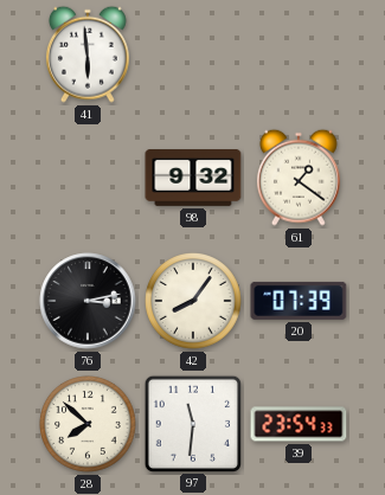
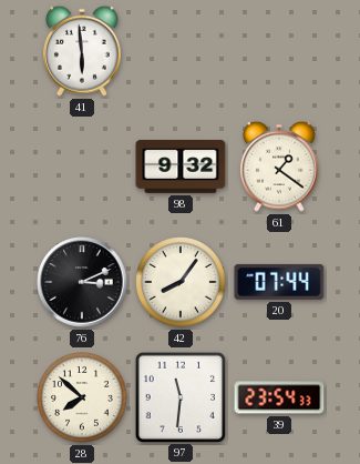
76: 3:13 -> 3:11
20: 07:39 -> 07:44
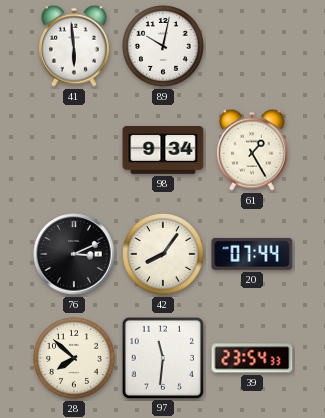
89: none -> 10:02
98: 9:32 -> 9:34
61: 1:21 -> 1:25
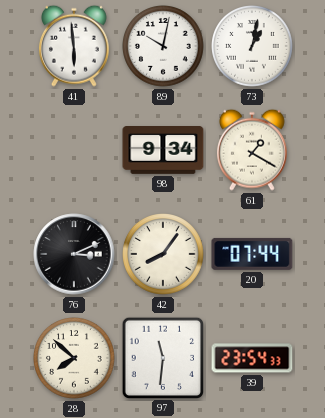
73: none -> 1:02
61: 1:25 -> 1:20
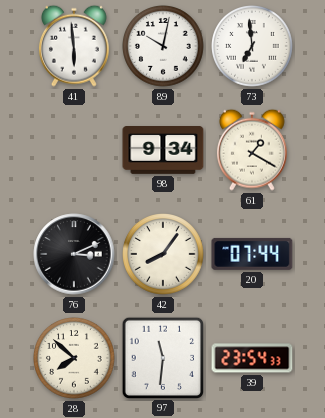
73: 1:02 -> 6:59
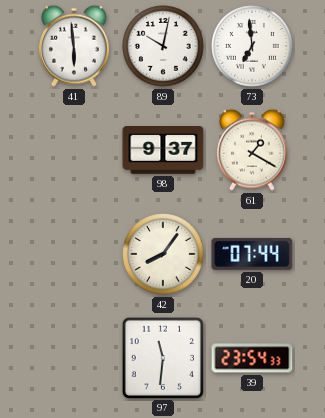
98: 9:34 -> 9:37
76: 3:11 -> none
28: 7:52 -> none
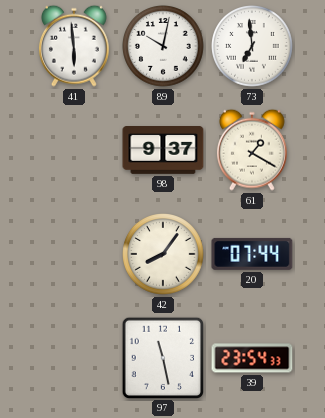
97: 11:31 -> 11:28
